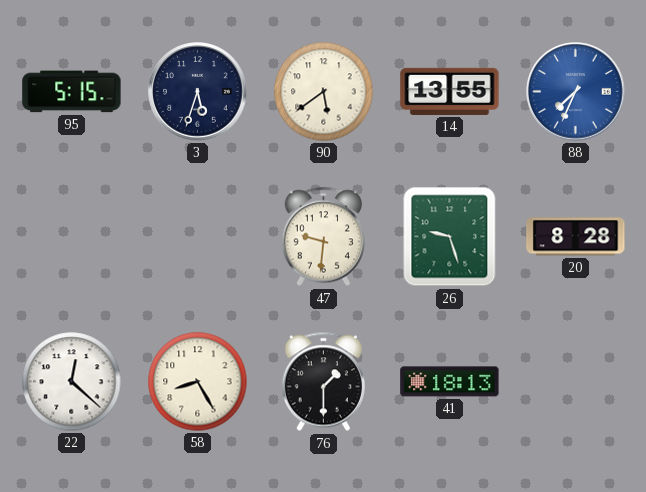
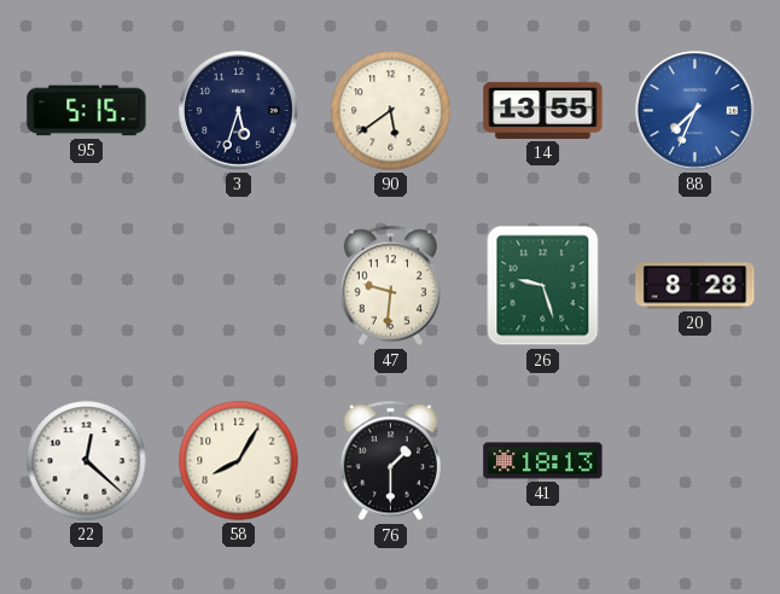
58: 8:25 -> 8:05
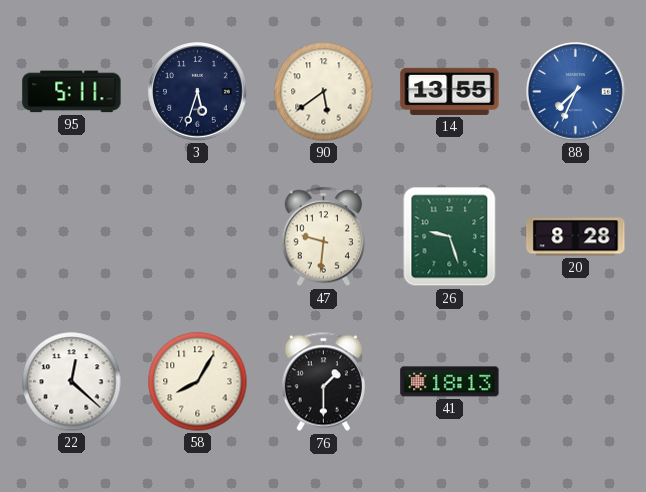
95: 5:15 -> 5:11
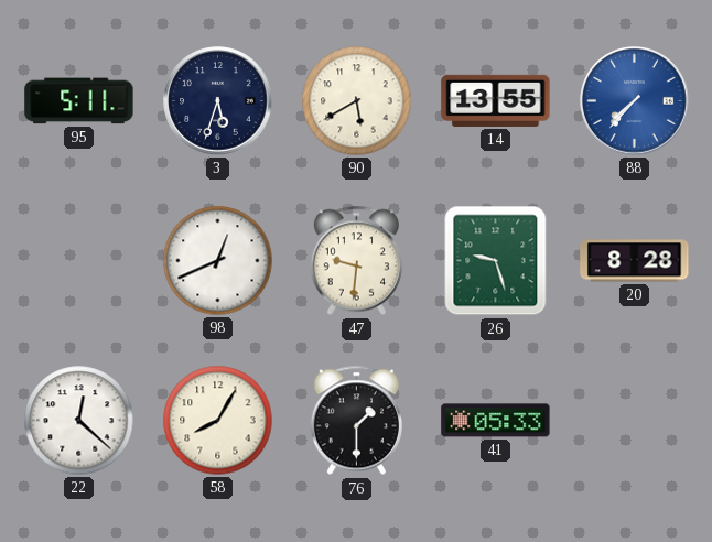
90: 5:39 -> 5:40
88: 7:34 -> 7:37
98: none -> 12:41
41: 18:13 -> 05:33
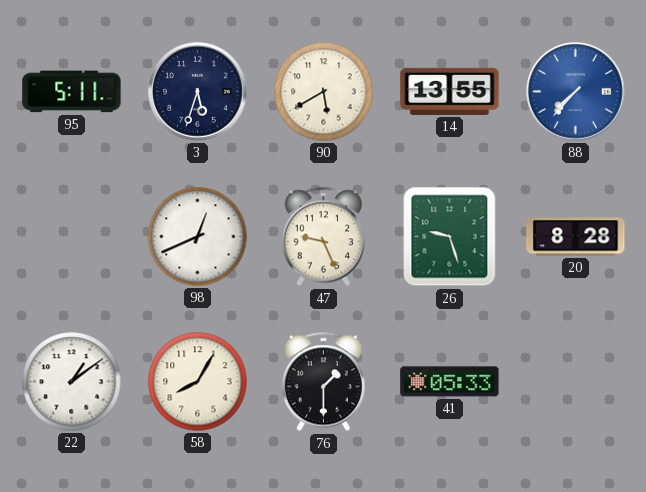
47: 9:31 -> 9:26
22: 12:22 -> 1:09
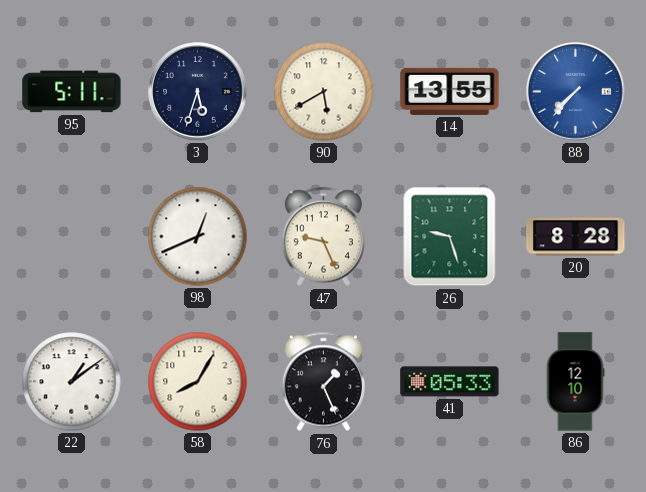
76: 1:30 -> 1:26
86: none -> 12:10
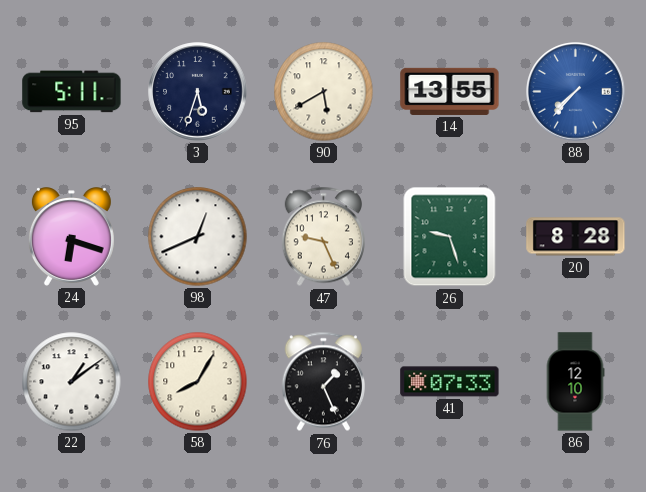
24: none -> 6:18
41: 05:33 -> 07:33
